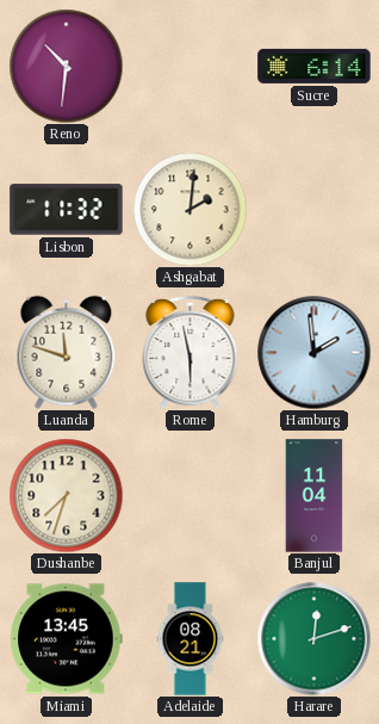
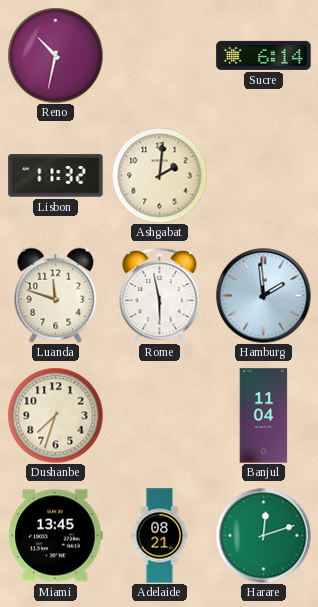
Reno: 10:31 -> 10:32
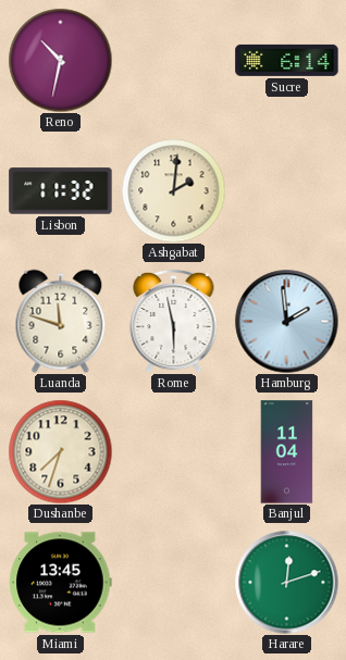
Adelaide: 08:21 -> none
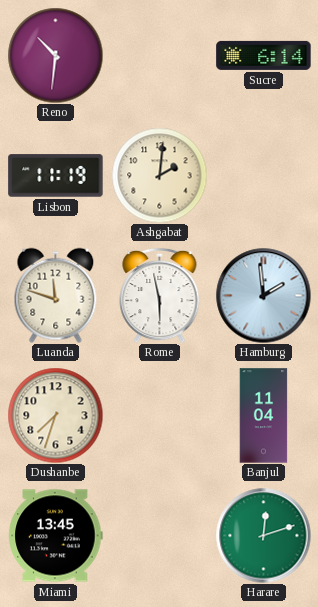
Reno: 10:32 -> 10:31
Lisbon: 11:32 -> 11:19
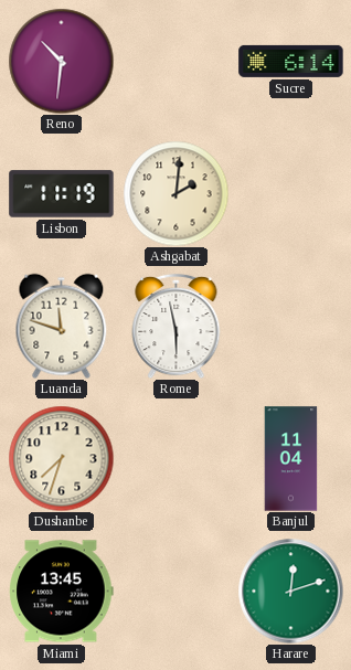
Hamburg: 1:59 -> none
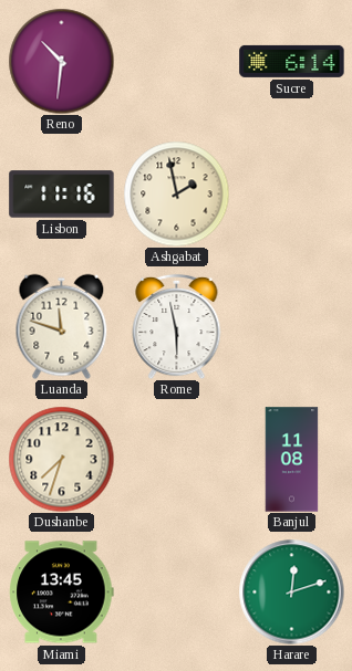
Lisbon: 11:19 -> 11:16
Ashgabat: 2:01 -> 1:58
Banjul: 11:04 -> 11:08
